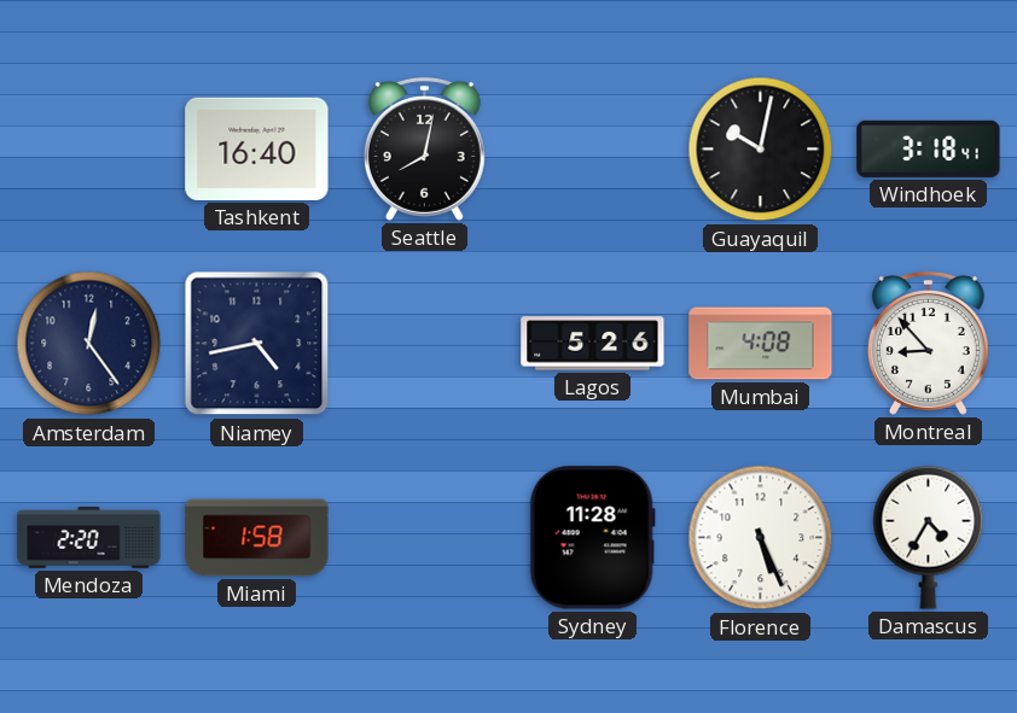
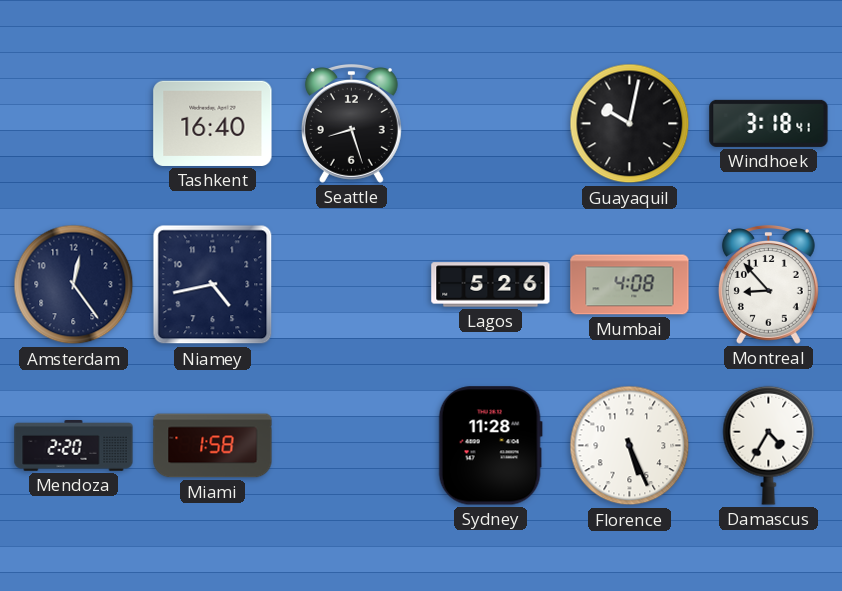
Seattle: 8:02 -> 8:27
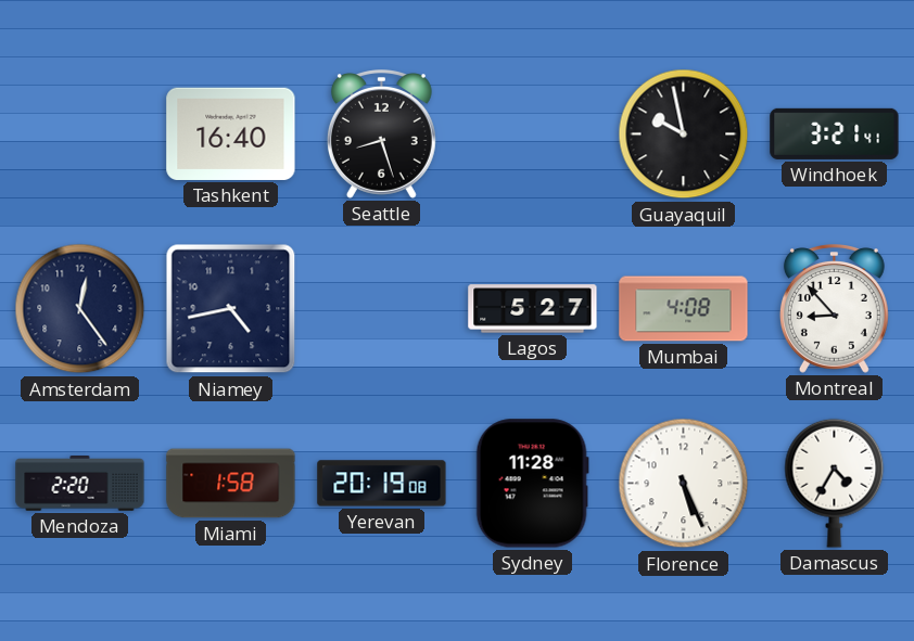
Guayaquil: 10:02 -> 9:58
Windhoek: 3:18 -> 3:21
Lagos: 5:26 -> 5:27
Yerevan: none -> 20:19
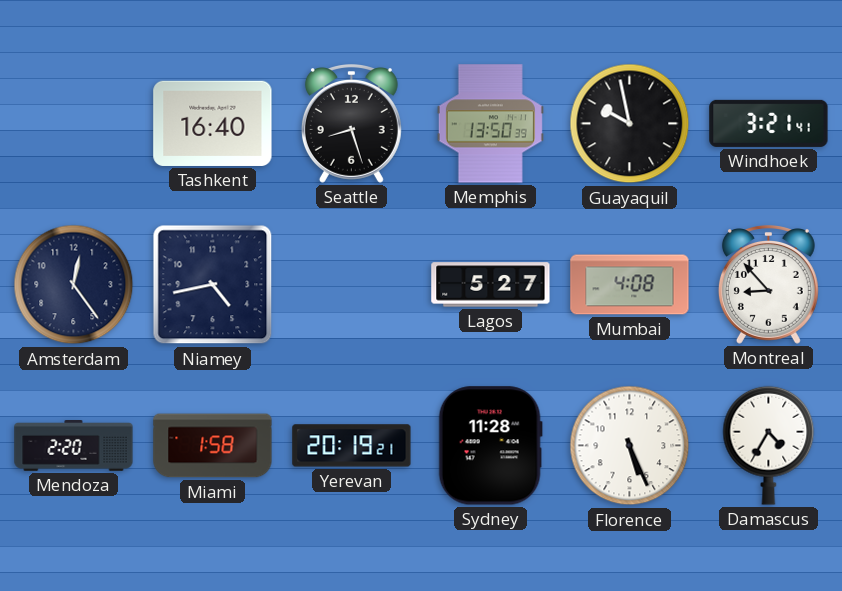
Memphis: none -> 13:50
Yerevan: 20:19:08 -> 20:19:21
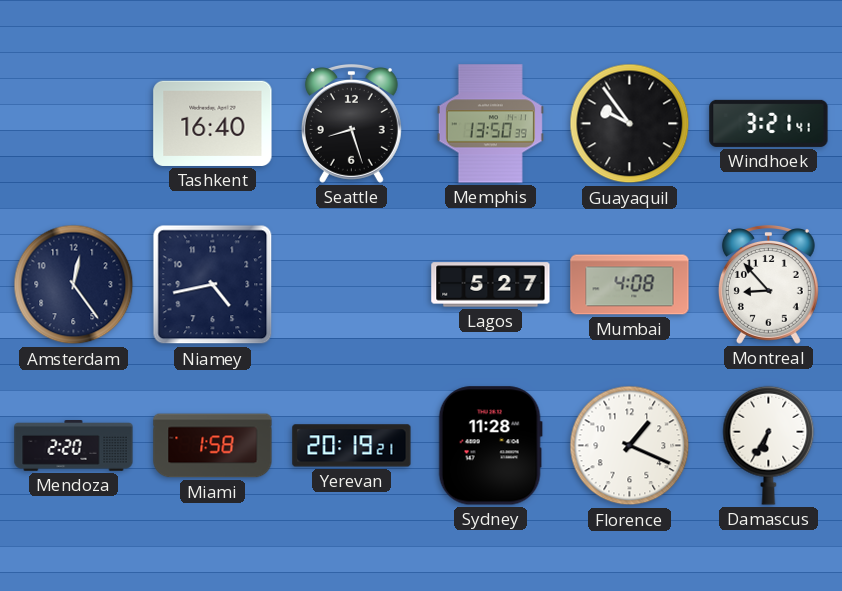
Guayaquil: 9:58 -> 9:54
Florence: 5:26 -> 1:19
Damascus: 4:35 -> 6:35
